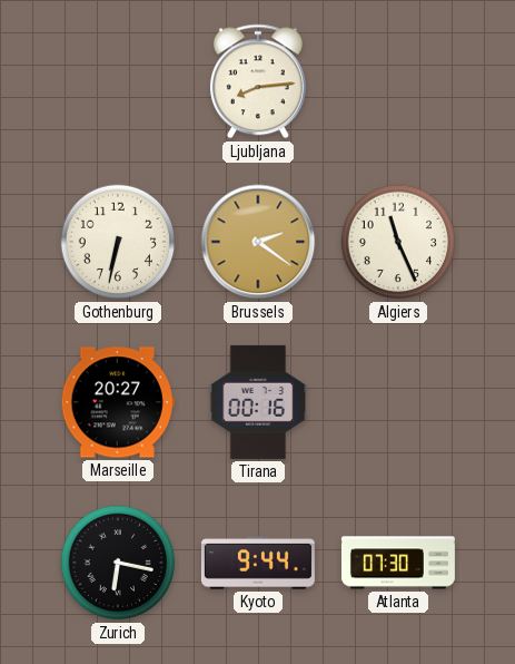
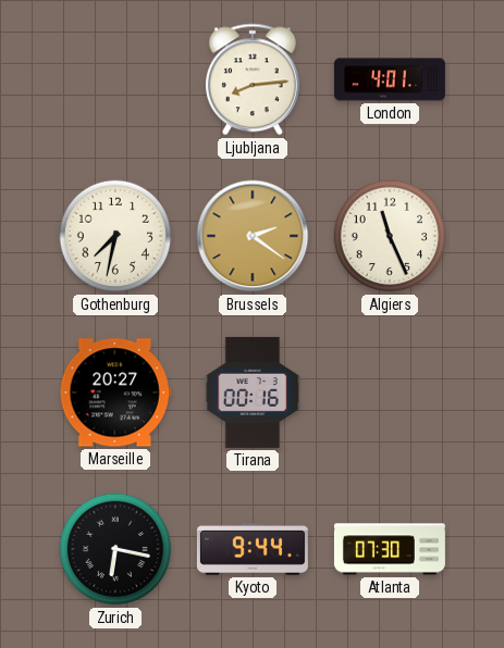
London: none -> 4:01
Gothenburg: 6:32 -> 7:32
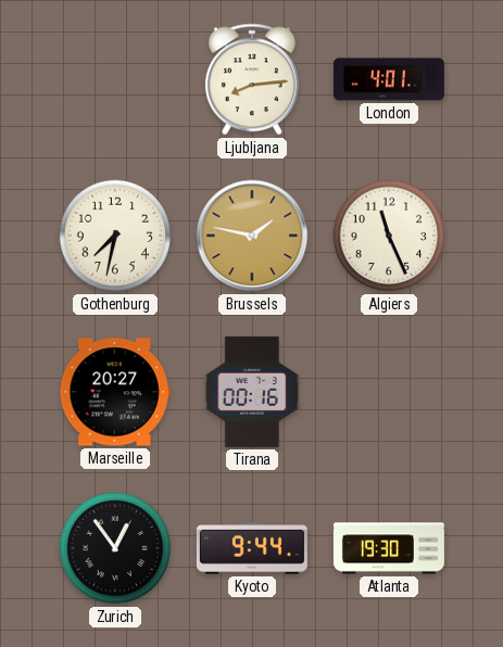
Brussels: 2:21 -> 1:47
Zurich: 6:17 -> 12:54
Atlanta: 07:30 -> 19:30
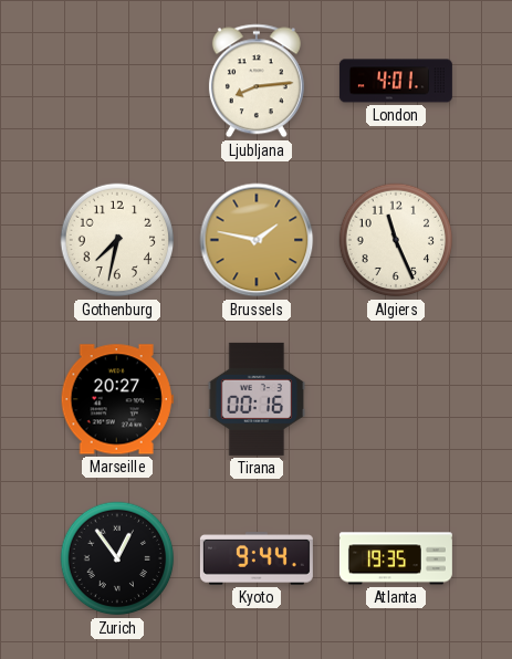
Atlanta: 19:30 -> 19:35
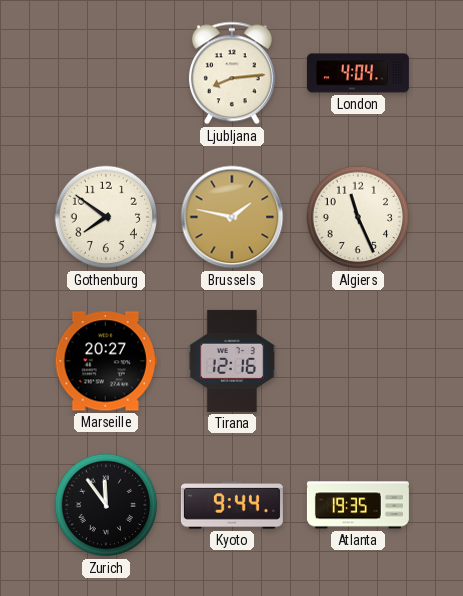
London: 4:01 -> 4:04
Gothenburg: 7:32 -> 7:51
Tirana: 00:16 -> 12:16
Zurich: 12:54 -> 11:54
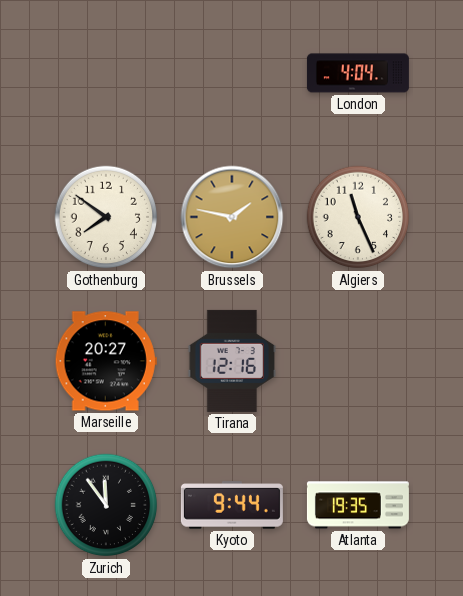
Ljubljana: 8:14 -> none
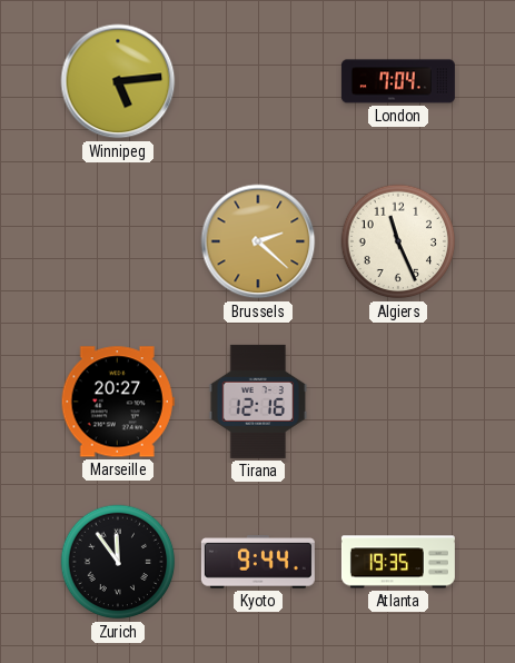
Winnipeg: none -> 5:14
London: 4:04 -> 7:04
Gothenburg: 7:51 -> none
Brussels: 1:47 -> 2:22
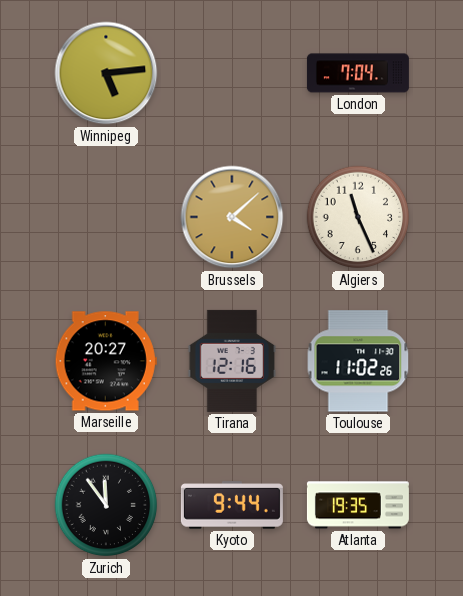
Brussels: 2:22 -> 4:08
Toulouse: none -> 11:02
